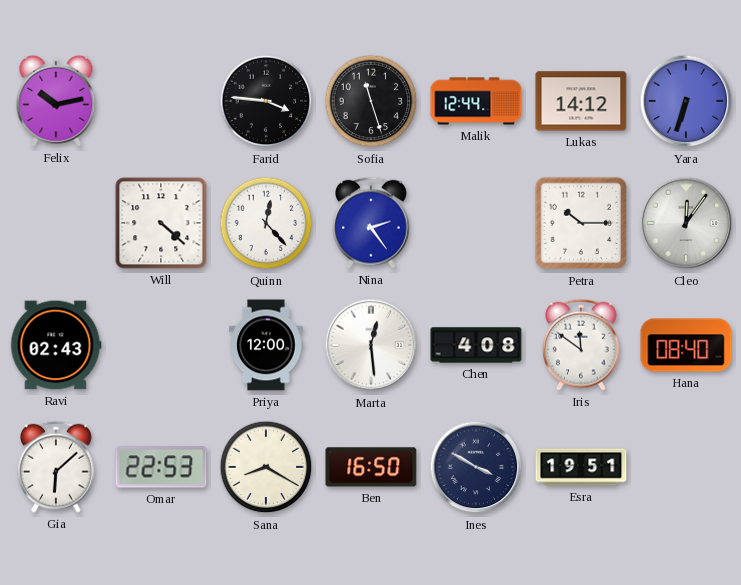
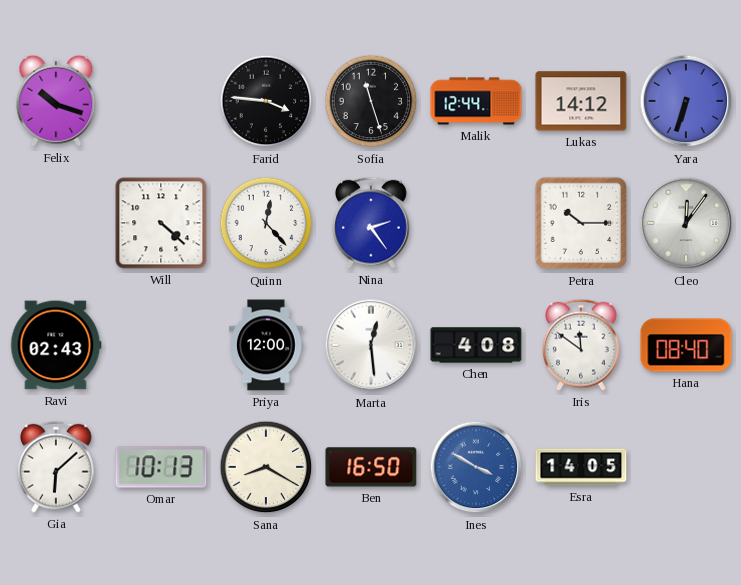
Felix: 10:13 -> 10:18
Omar: 22:53 -> 10:13
Ines dial: navy -> blue
Esra: 19:51 -> 14:05
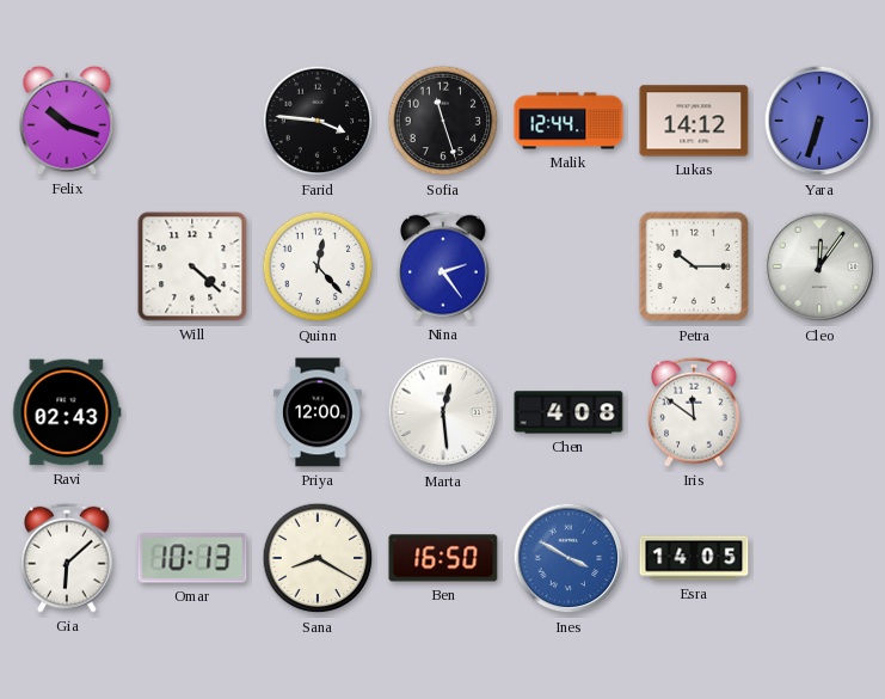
Hana: 08:40 -> none
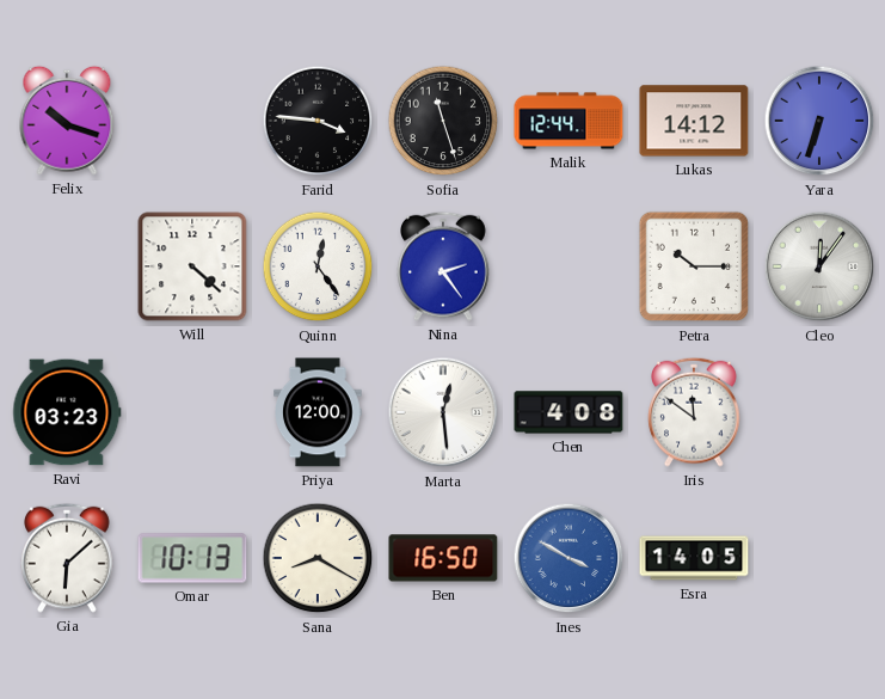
Quinn: 12:23 -> 12:24
Ravi: 02:43 -> 03:23
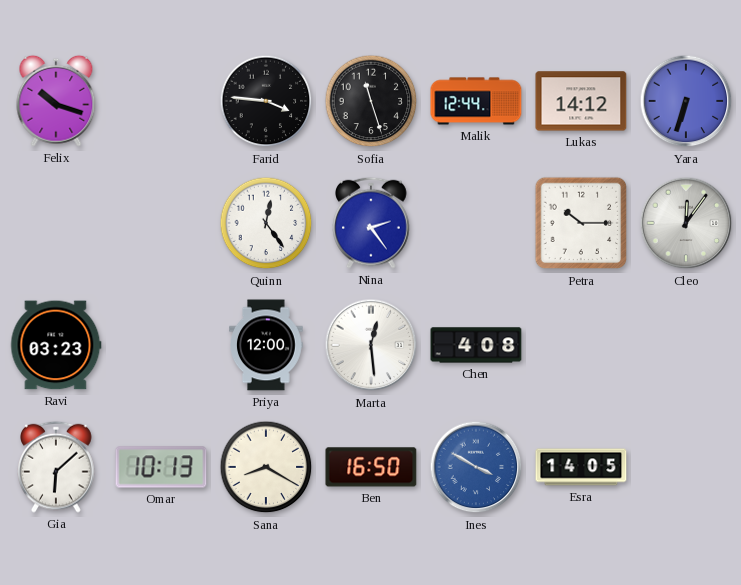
Will: 4:22 -> none
Iris: 11:51 -> none
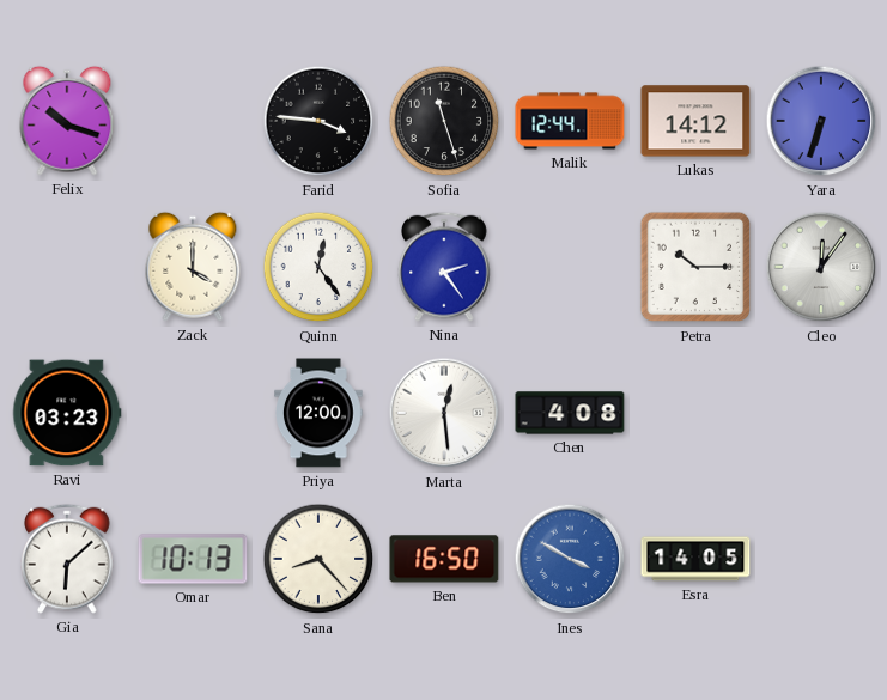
Zack: none -> 4:00
Sana: 8:20 -> 8:23
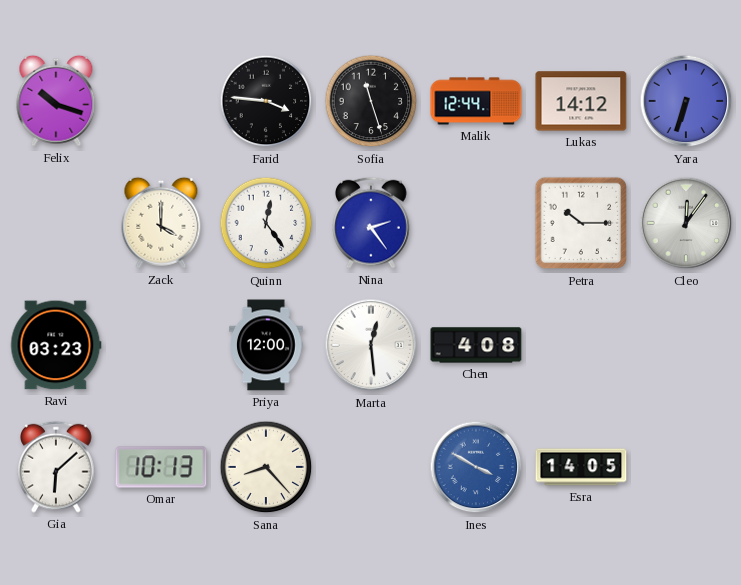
Ben: 16:50 -> none
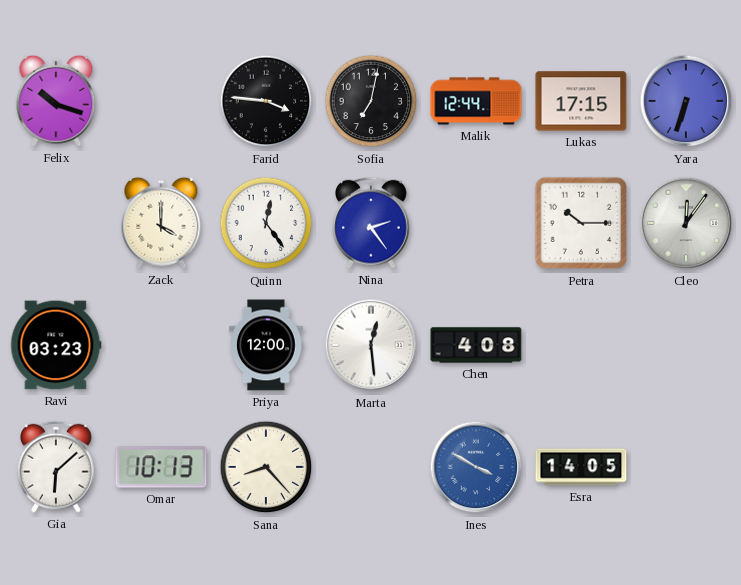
Sofia: 11:27 -> 7:02
Lukas: 14:12 -> 17:15
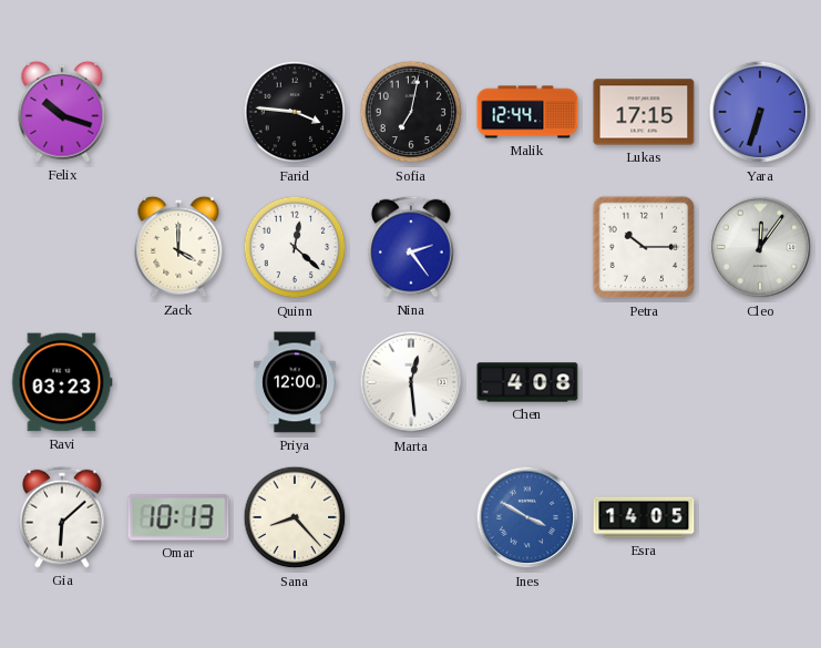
Quinn: 12:24 -> 12:22
